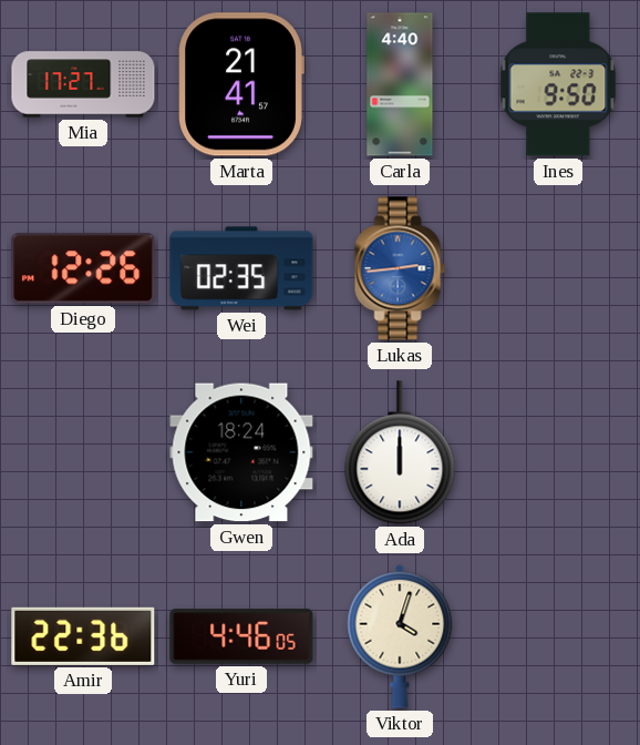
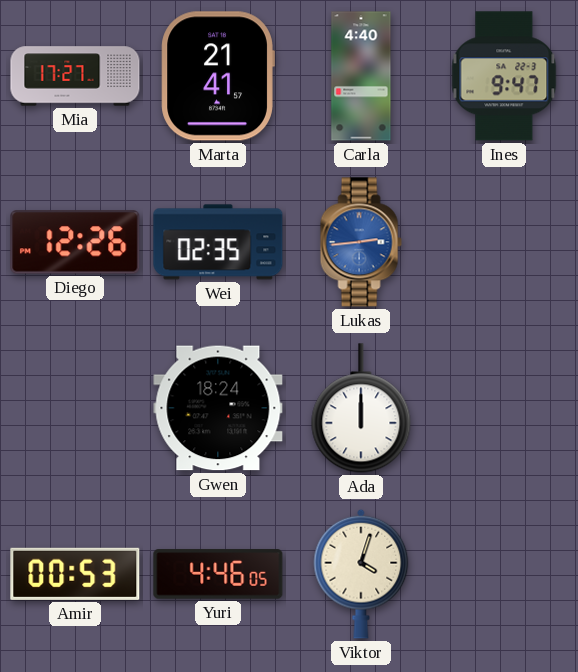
Ines: 9:50 -> 9:47
Amir: 22:36 -> 00:53
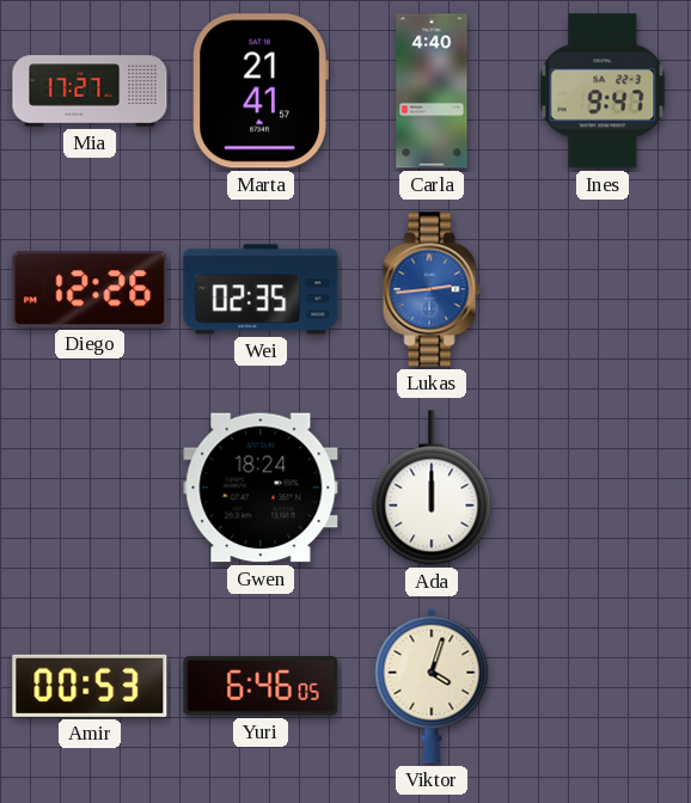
Yuri: 4:46 -> 6:46
